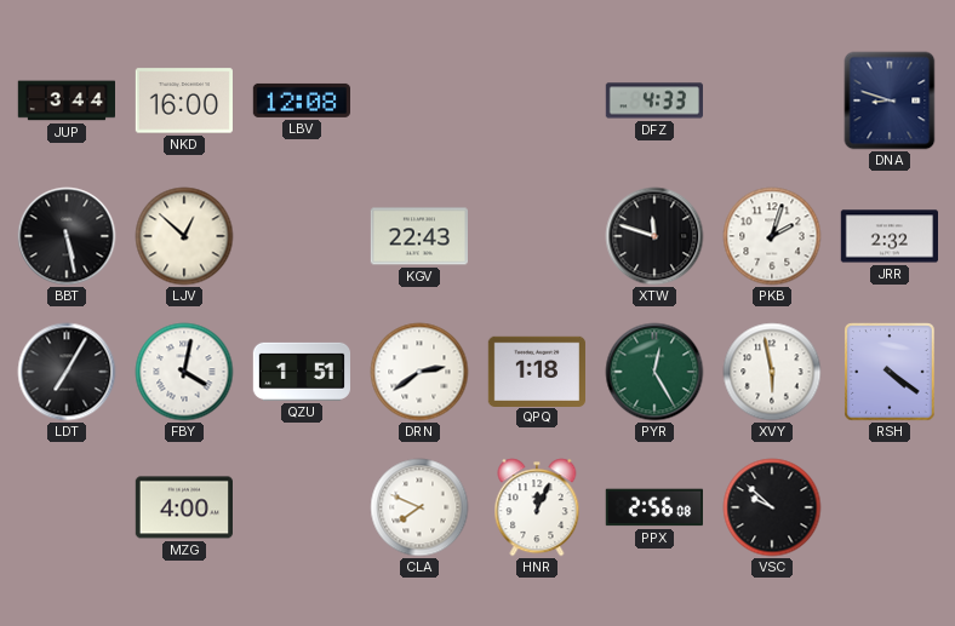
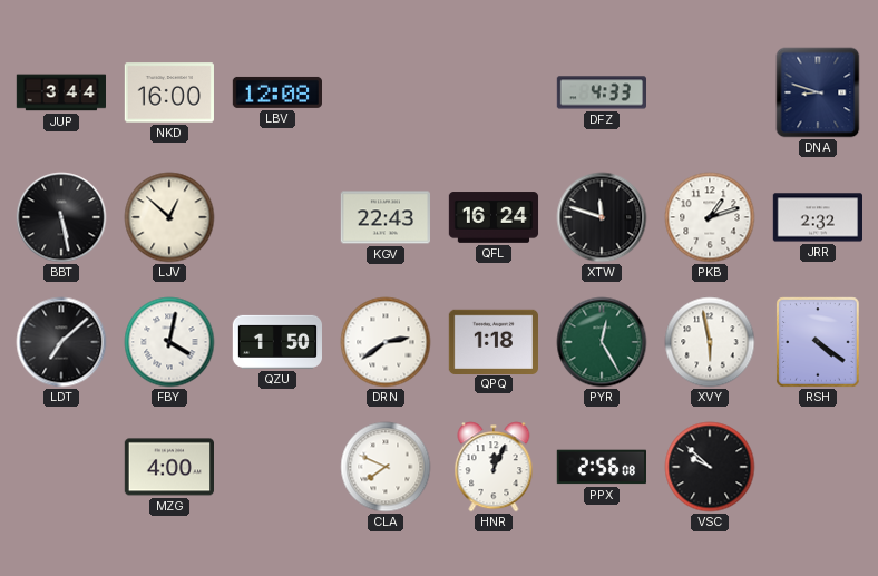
QFL: none -> 16:24
PKB: 2:03 -> 1:12
LDT: 7:05 -> 7:08
QZU: 1:51 -> 1:50
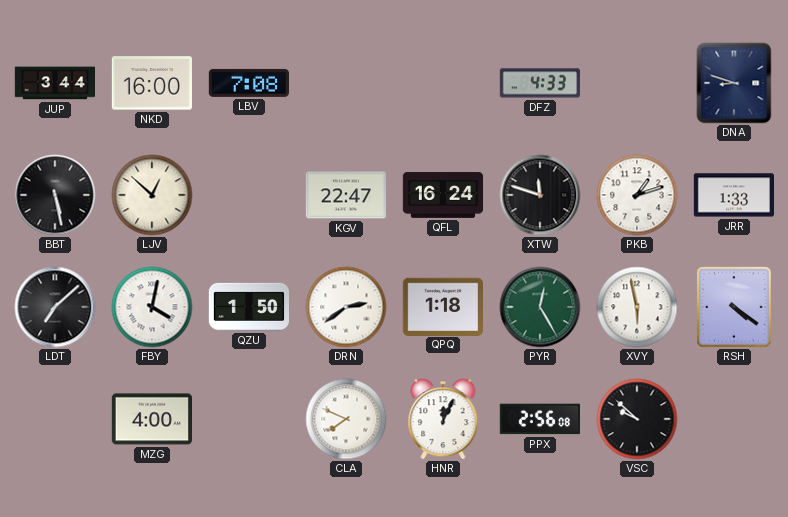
LBV: 12:08 -> 7:08
KGV: 22:43 -> 22:47
JRR: 2:32 -> 1:33
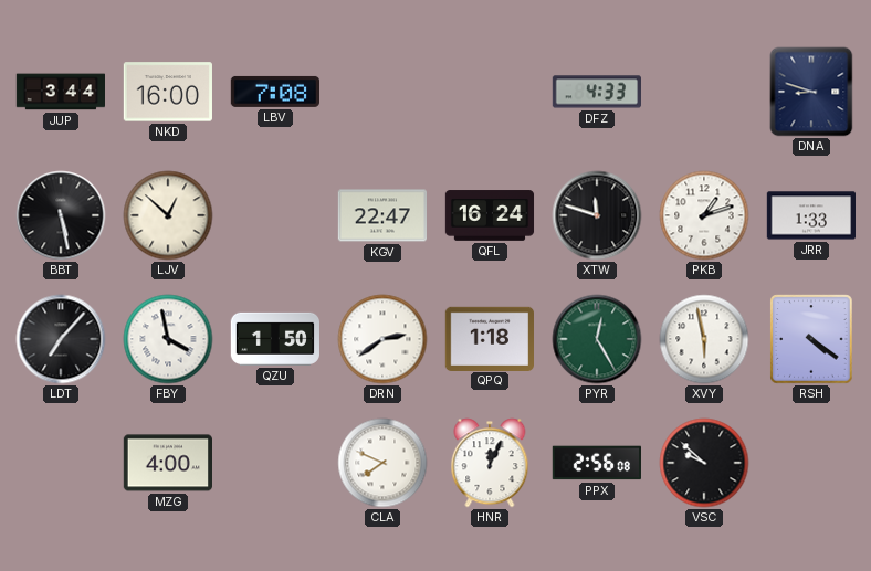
LDT: 7:08 -> 7:07
FBY: 4:02 -> 3:58
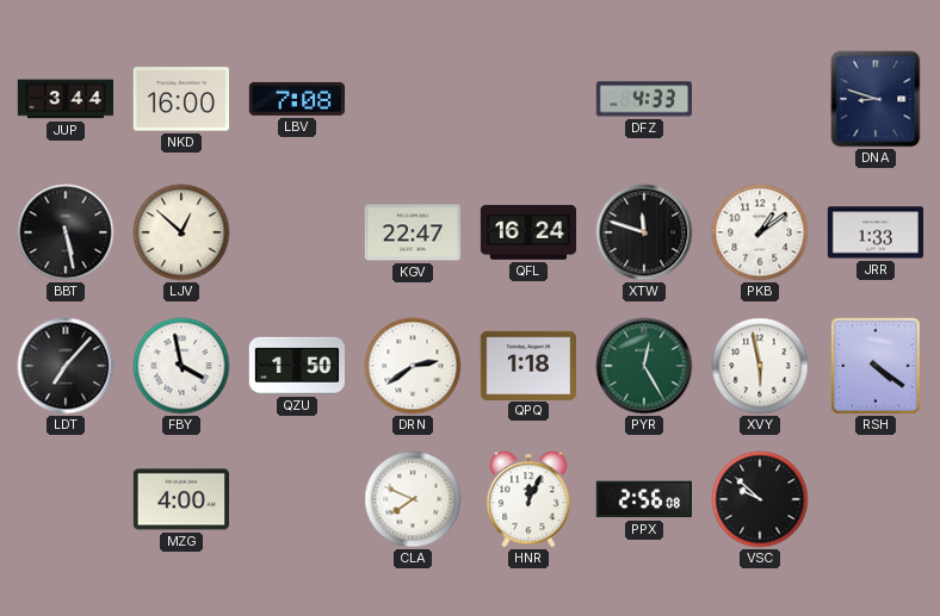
PKB: 1:12 -> 1:09
